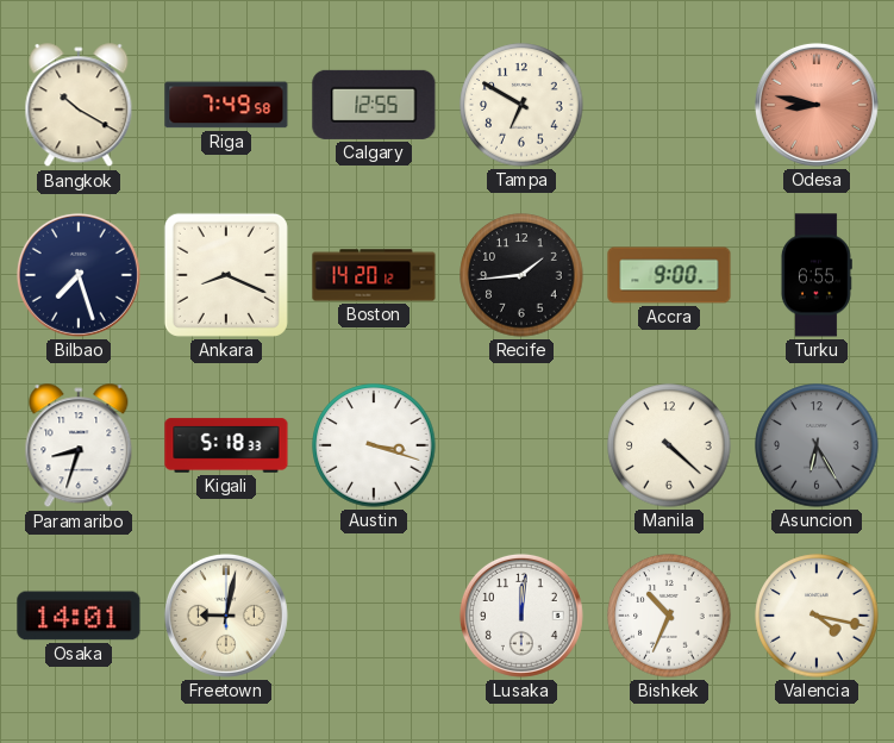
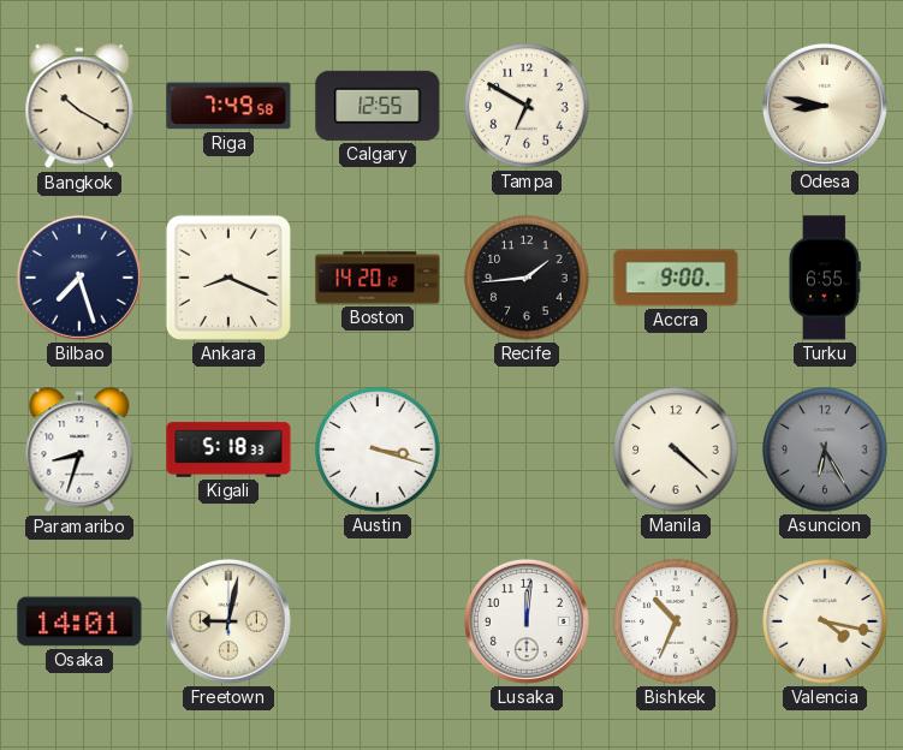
Odesa dial: salmon -> cream
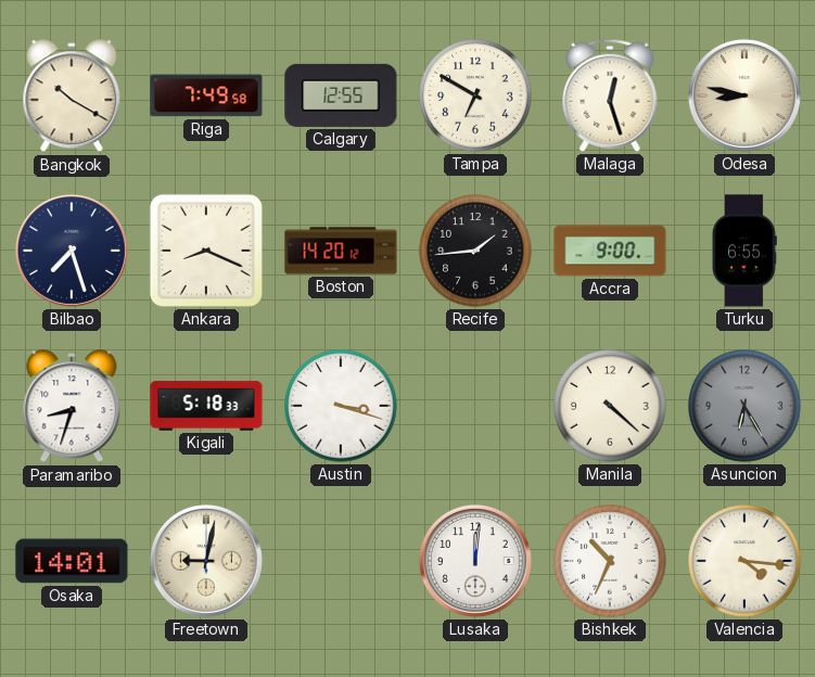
Malaga: none -> 12:27
Valencia: 4:17 -> 4:16
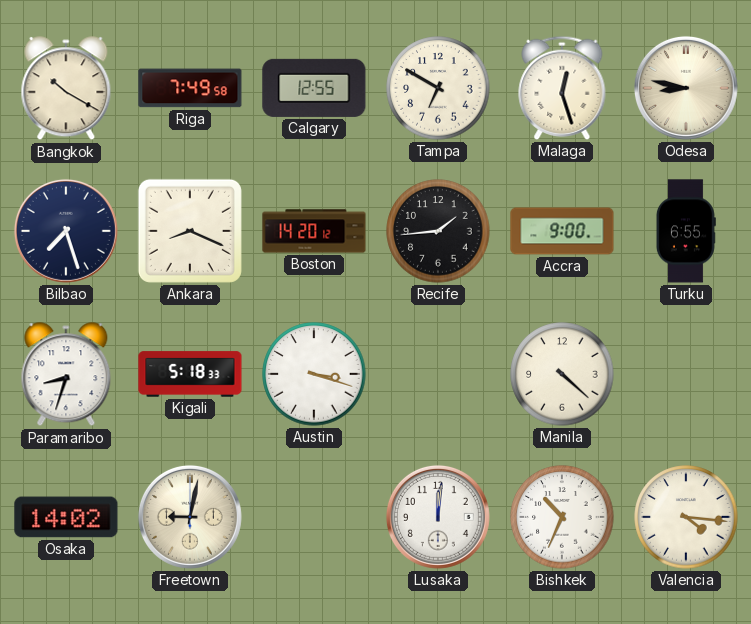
Asuncion: 6:25 -> none
Osaka: 14:01 -> 14:02
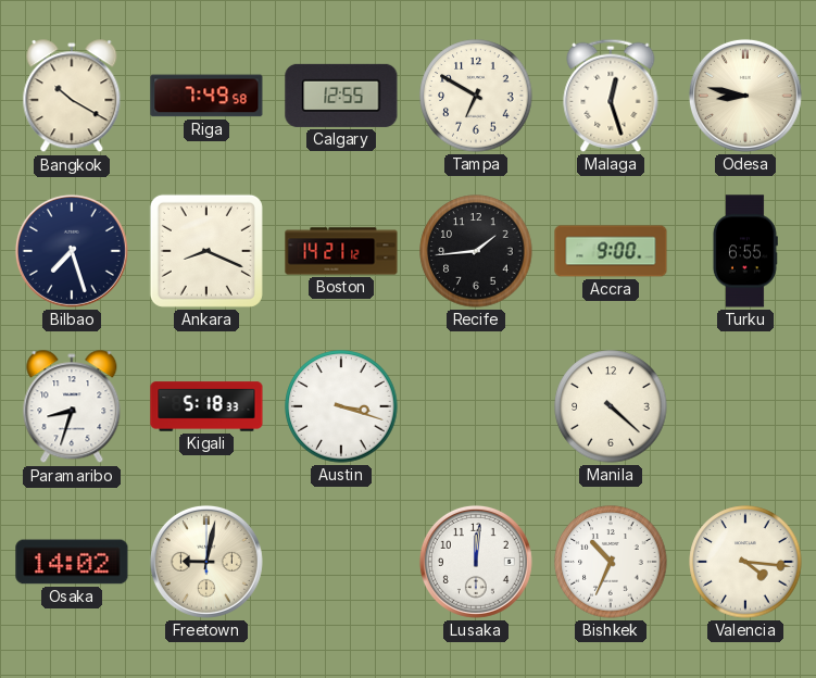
Boston: 14:20 -> 14:21
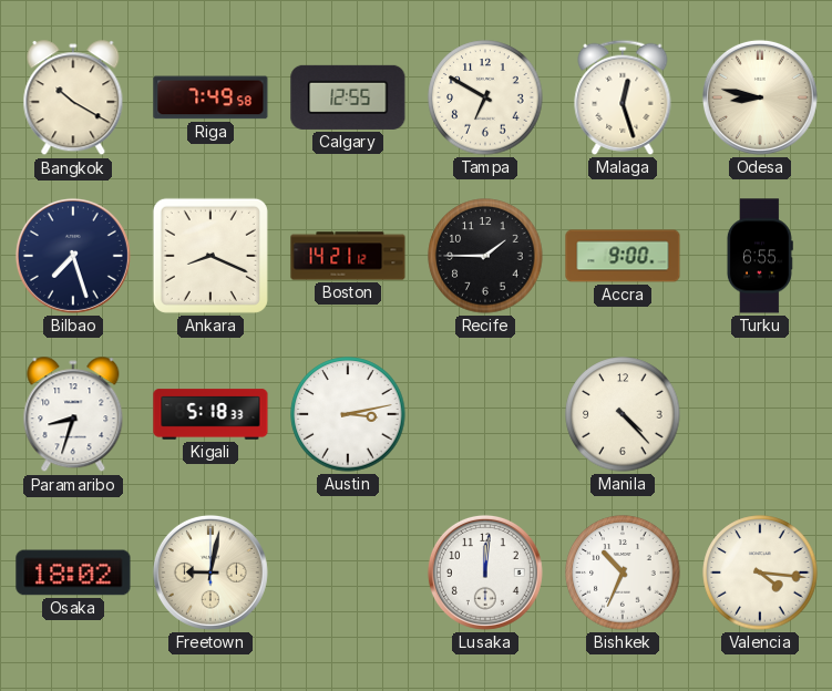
Recife: 1:44 -> 1:45
Austin: 3:18 -> 3:13
Manila: 4:22 -> 4:23
Osaka: 14:02 -> 18:02
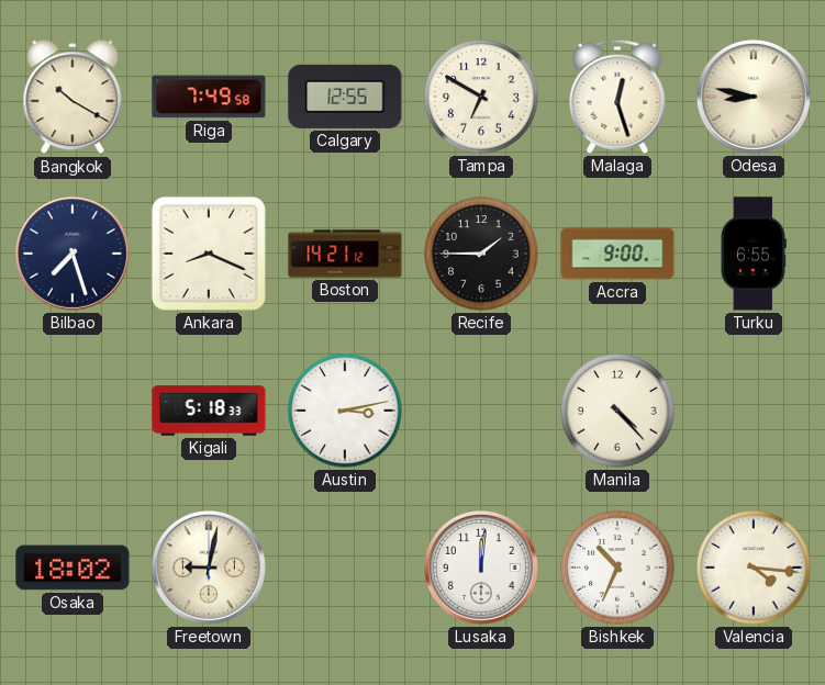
Paramaribo: 8:33 -> none
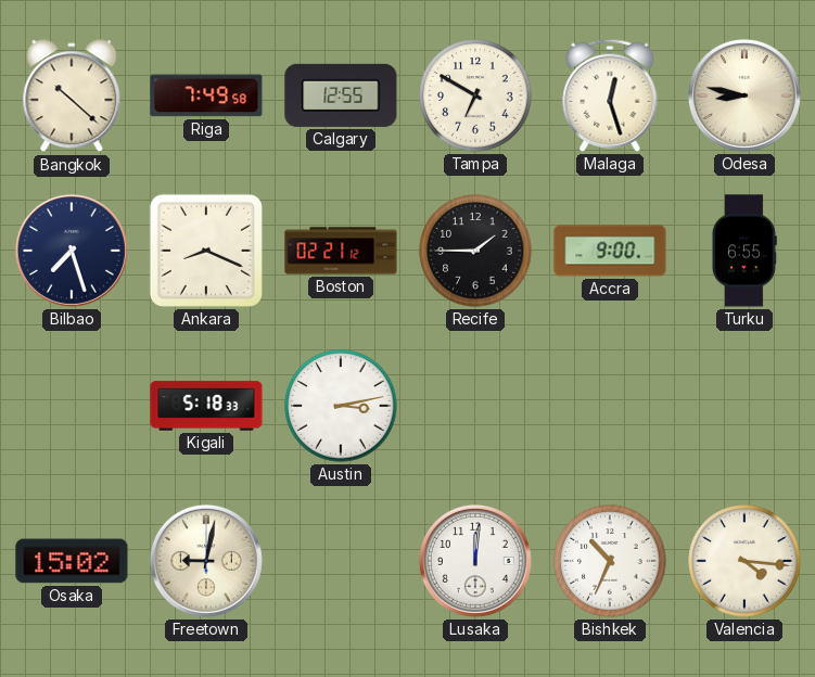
Bangkok: 10:20 -> 10:22
Boston: 14:21 -> 02:21
Manila: 4:23 -> none
Osaka: 18:02 -> 15:02
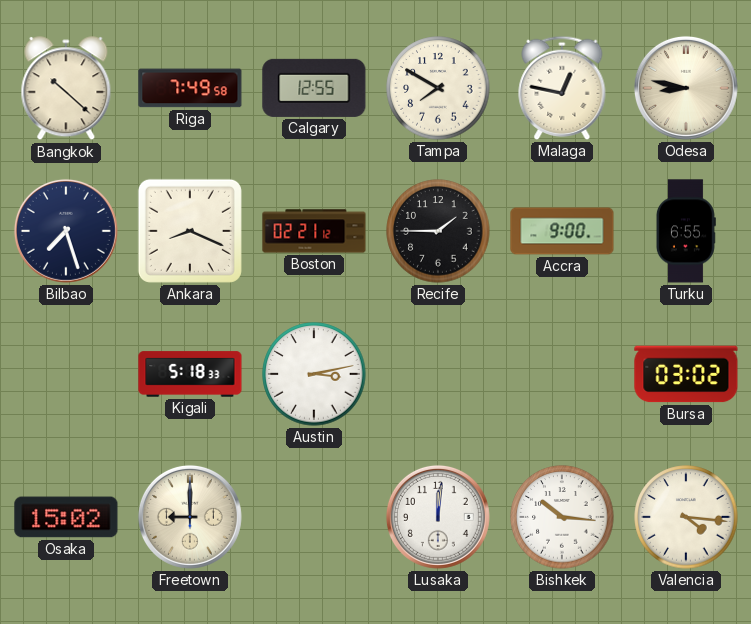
Tampa: 6:50 -> 7:50
Malaga: 12:27 -> 12:47
Bursa: none -> 03:02
Freetown: 9:02 -> 9:00
Bishkek: 10:34 -> 10:16
